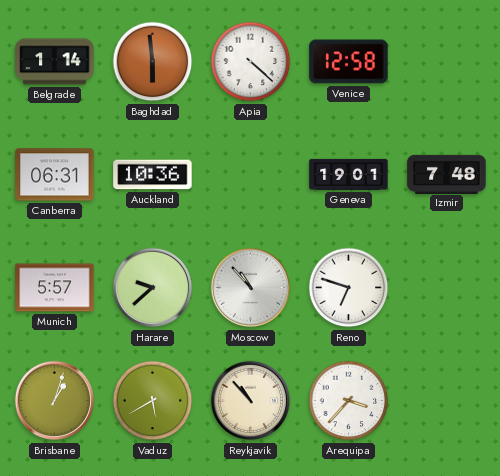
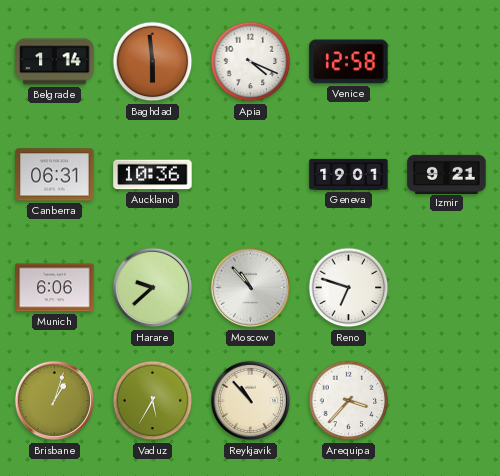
Apia: 4:22 -> 4:19
Izmir: 7:48 -> 9:21
Munich: 5:57 -> 6:06
Vaduz: 5:40 -> 5:35
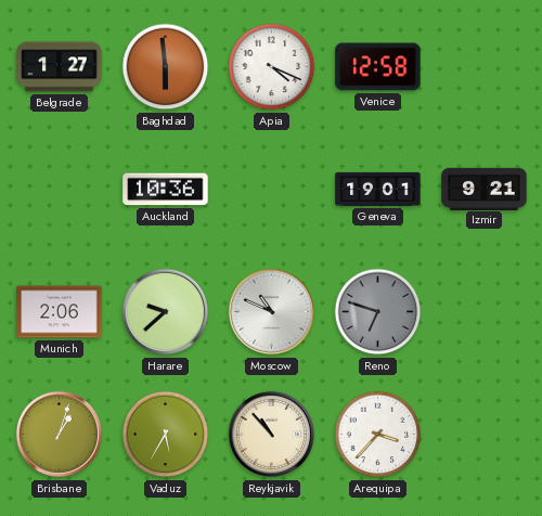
Belgrade: 1:14 -> 1:27
Canberra: 06:31 -> none
Munich: 6:06 -> 2:06
Moscow: 10:53 -> 10:49
Reno dial: white -> grey
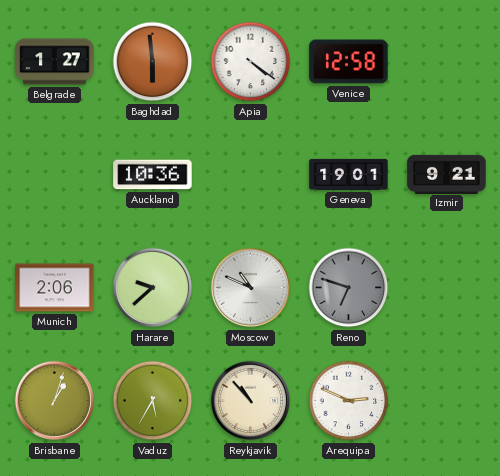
Apia: 4:19 -> 4:21
Arequipa: 3:37 -> 2:49
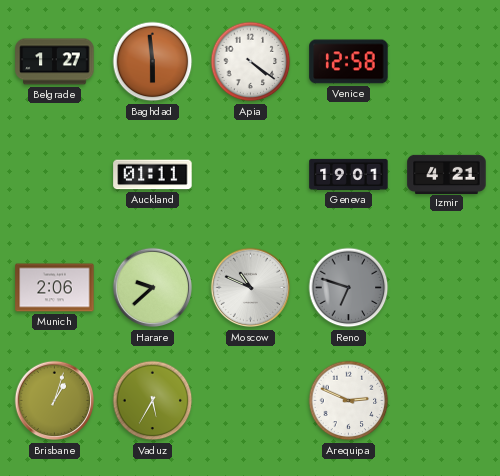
Auckland: 10:36 -> 01:11
Izmir: 9:21 -> 4:21
Reykjavik: 10:53 -> none
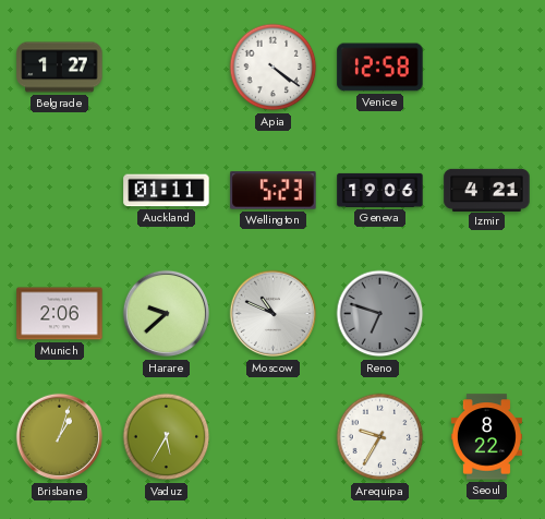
Baghdad: 5:59 -> none
Wellington: none -> 5:23
Geneva: 19:01 -> 19:06
Arequipa: 2:49 -> 9:35
Seoul: none -> 8:22
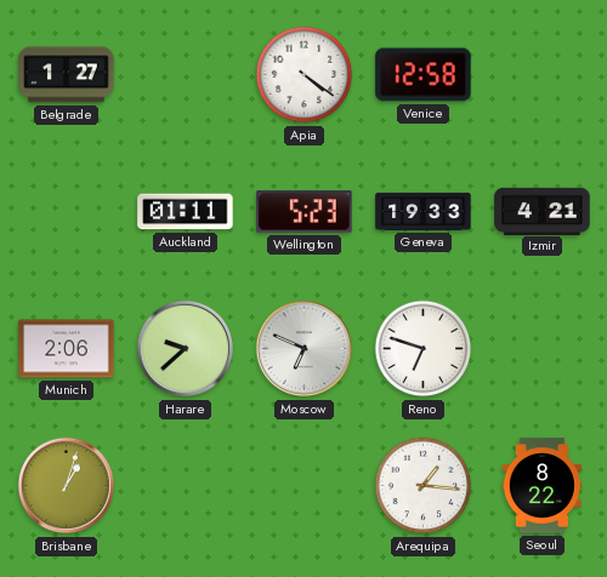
Geneva: 19:06 -> 19:33
Moscow: 10:49 -> 6:49
Reno dial: grey -> white
Vaduz: 5:35 -> none
Arequipa: 9:35 -> 1:16
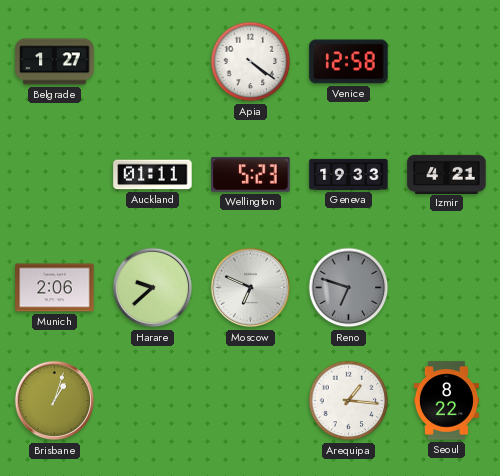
Reno dial: white -> grey
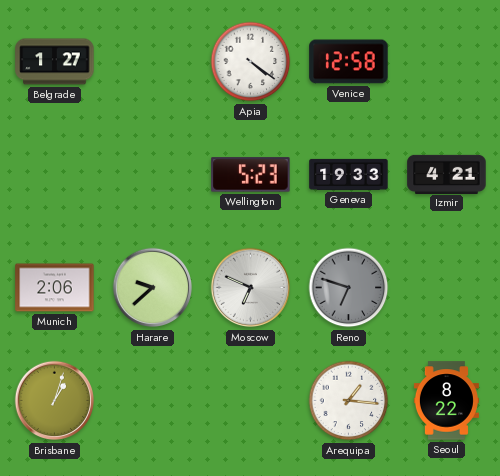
Auckland: 01:11 -> none
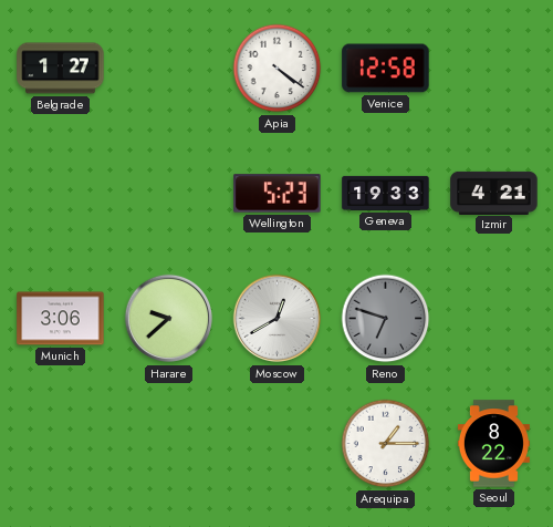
Munich: 2:06 -> 3:06
Moscow: 6:49 -> 12:40
Brisbane: 1:03 -> none
Arequipa: 1:16 -> 1:15
